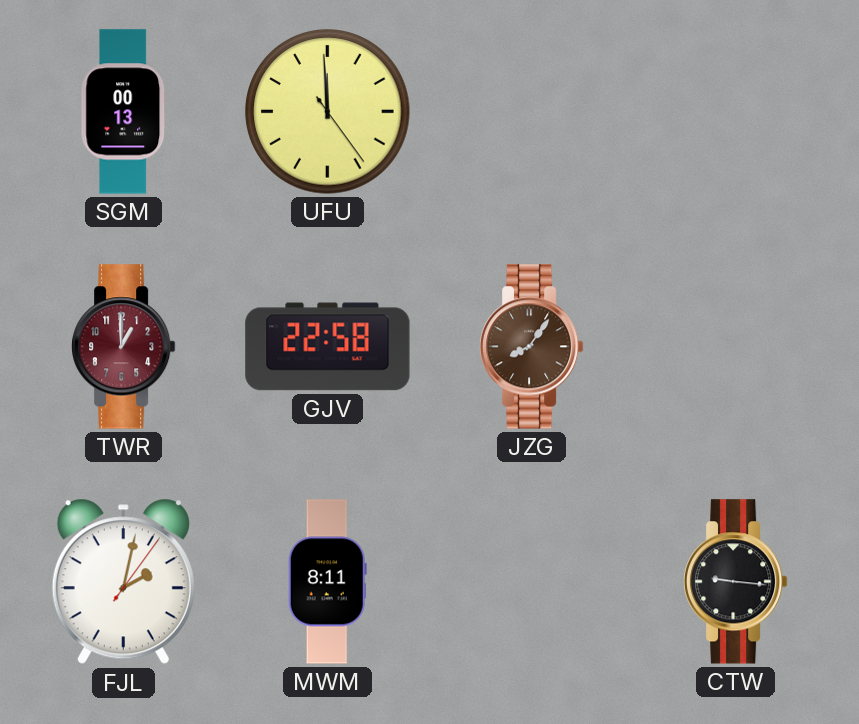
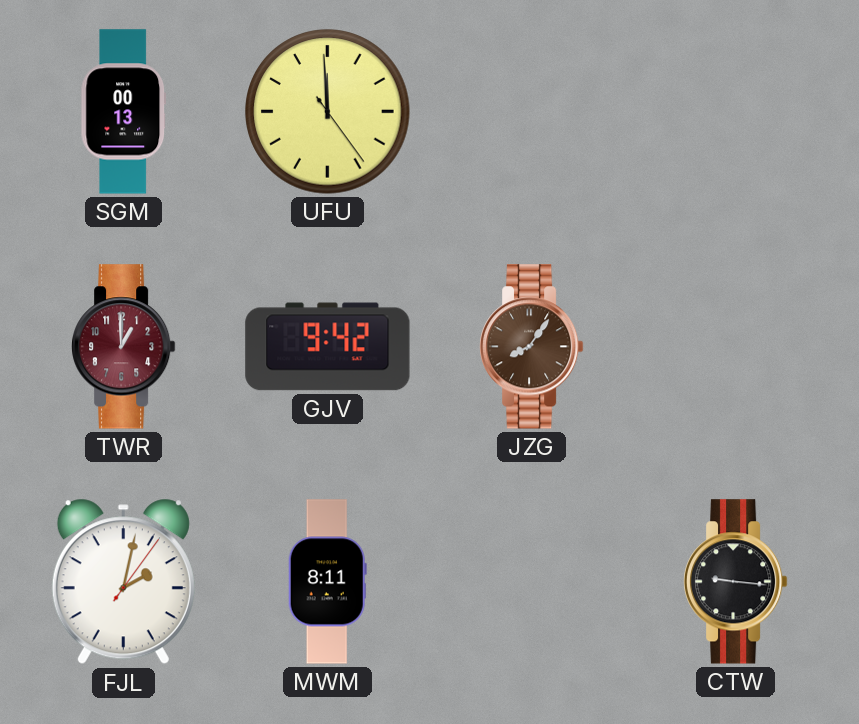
GJV: 22:58 -> 9:42
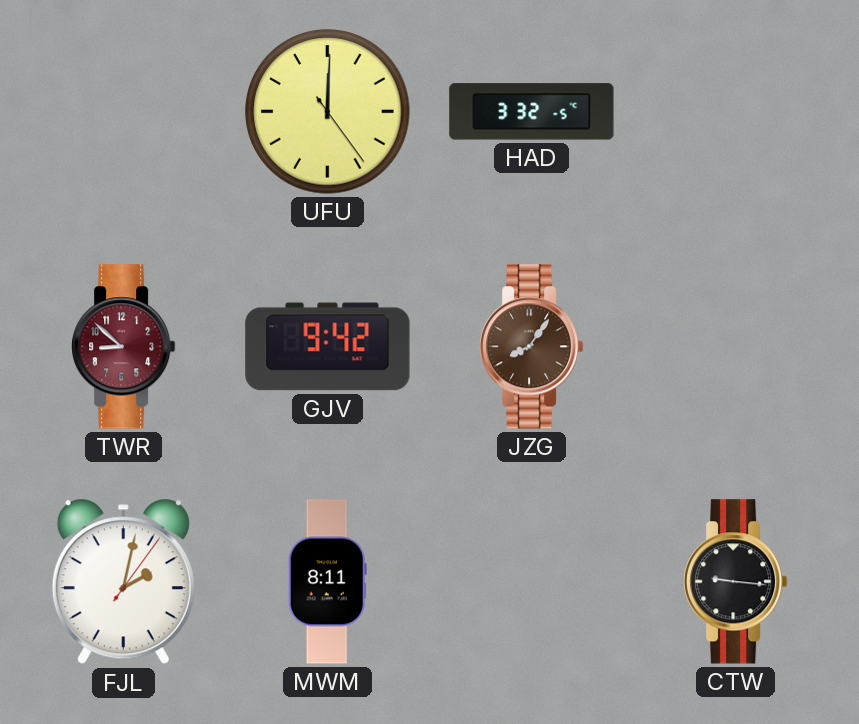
SGM: 00:13 -> none
UFU: 11:59 -> 12:00
HAD: none -> 3:32
TWR: 1:00 -> 8:52
